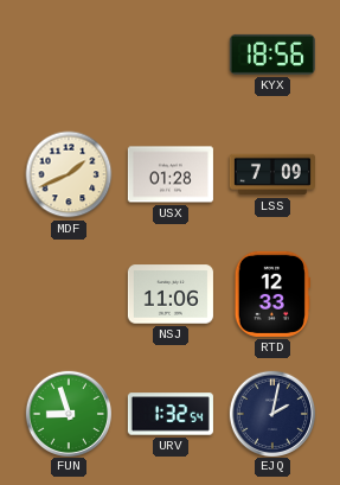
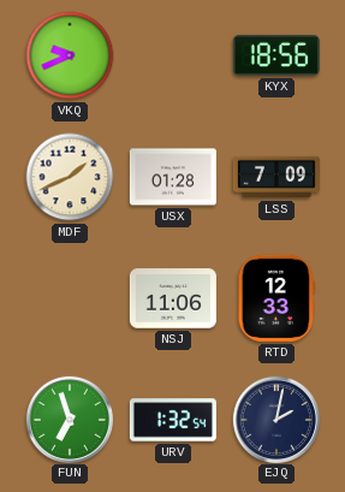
VKQ: none -> 9:41
FUN: 8:57 -> 6:57
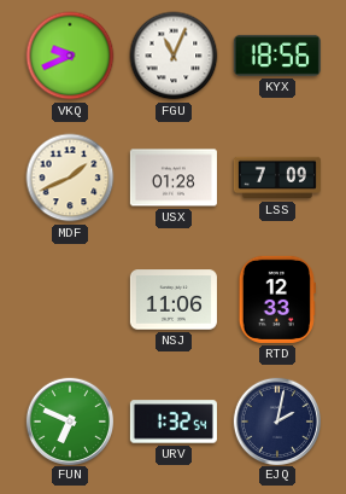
FGU: none -> 11:04
FUN: 6:57 -> 6:49
